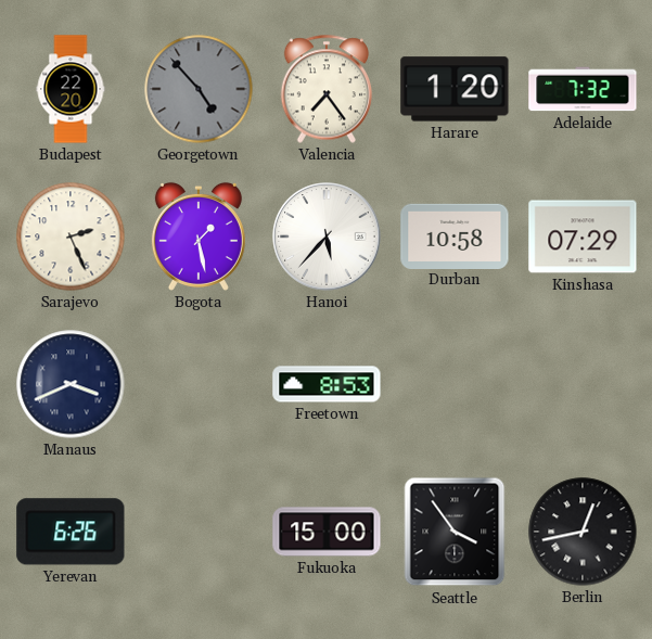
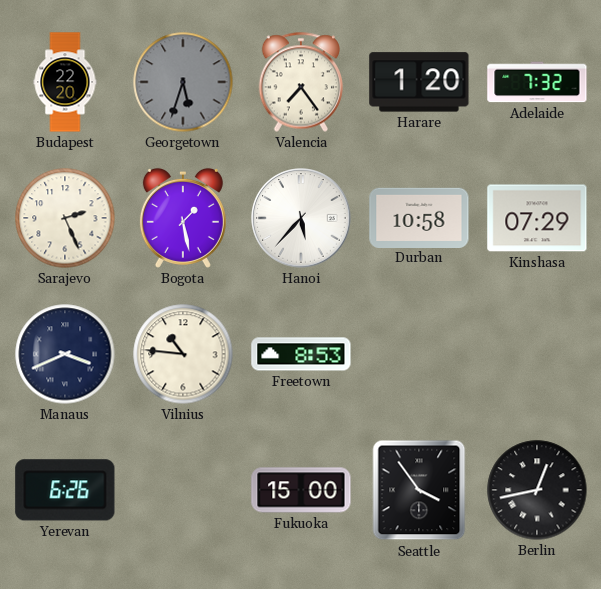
Georgetown: 4:53 -> 5:33
Vilnius: none -> 10:46
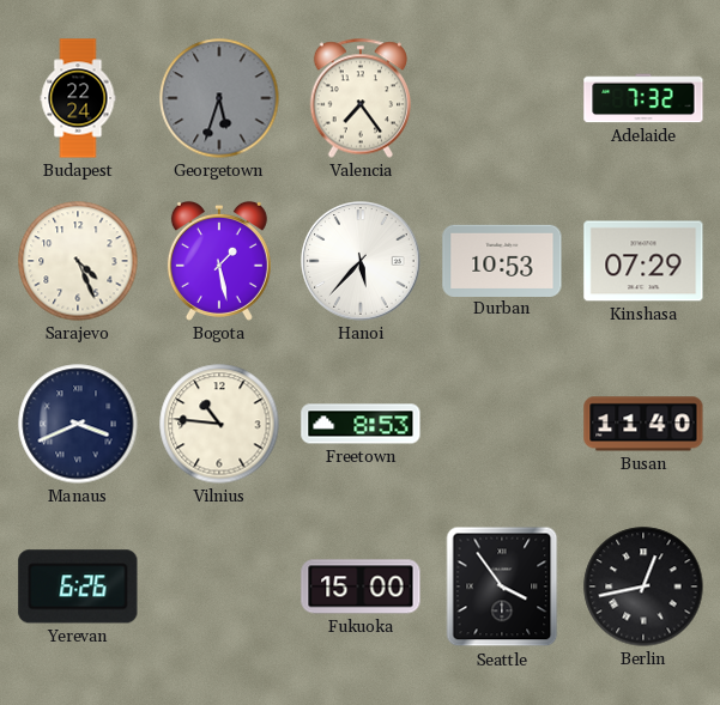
Budapest: 22:20 -> 22:24
Harare: 1:20 -> none
Sarajevo: 2:26 -> 4:26
Durban: 10:58 -> 10:53
Busan: none -> 11:40
